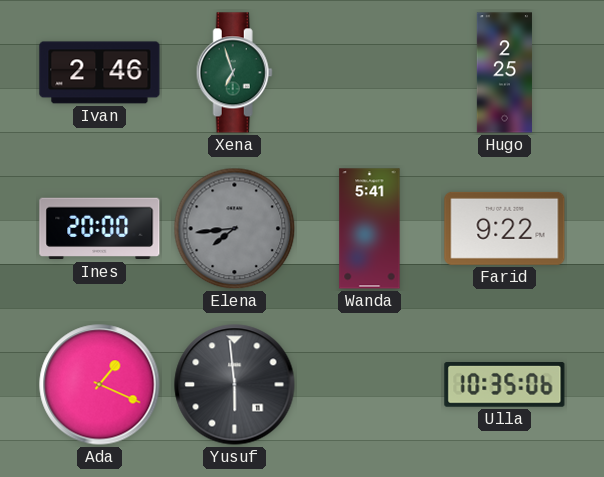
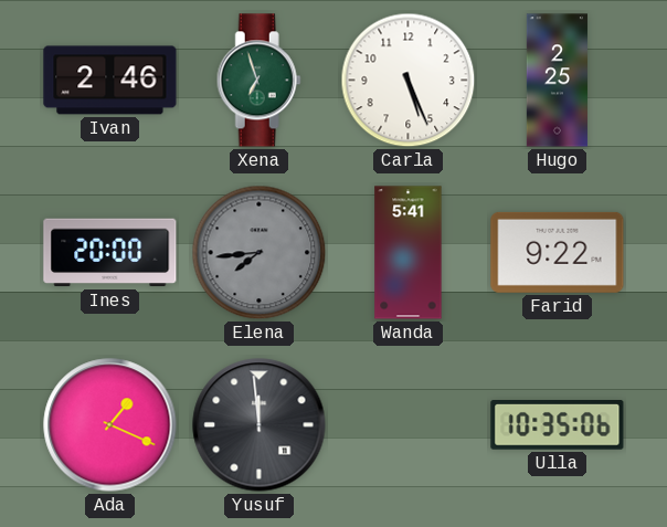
Carla: none -> 5:26
Yusuf: 5:59 -> 11:59
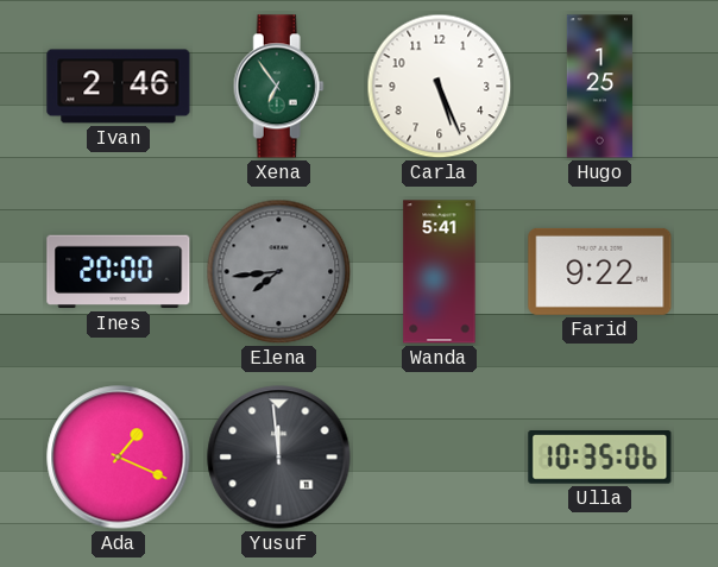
Xena: 6:57 -> 6:54
Hugo: 2:25 -> 1:25
